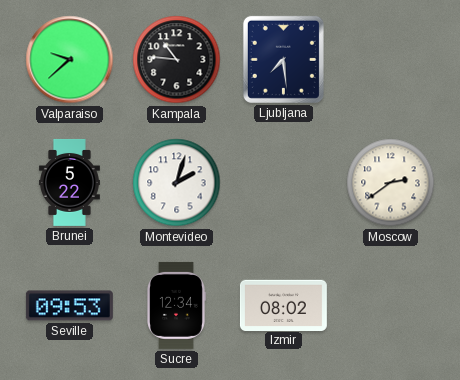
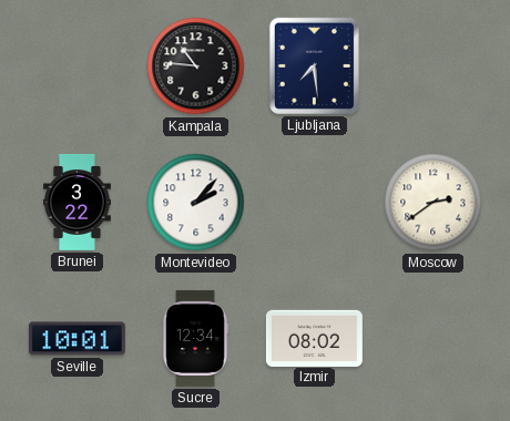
Valparaiso: 9:38 -> none
Brunei: 5:22 -> 3:22
Montevideo: 2:03 -> 2:07
Seville: 09:53 -> 10:01
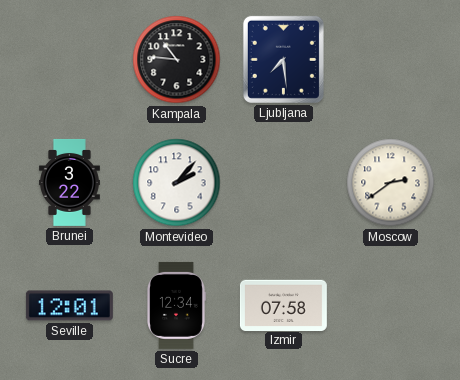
Seville: 10:01 -> 12:01
Izmir: 08:02 -> 07:58
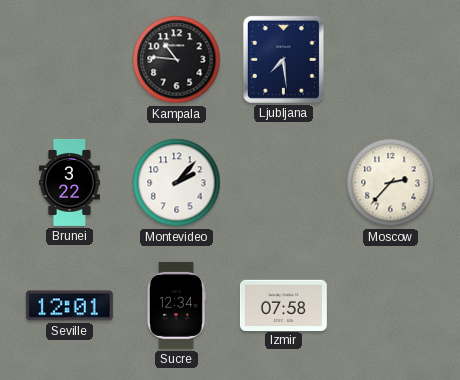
Moscow: 2:39 -> 2:37
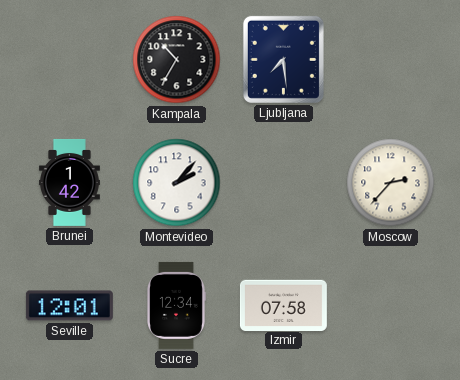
Kampala: 10:46 -> 10:35
Brunei: 3:22 -> 1:42
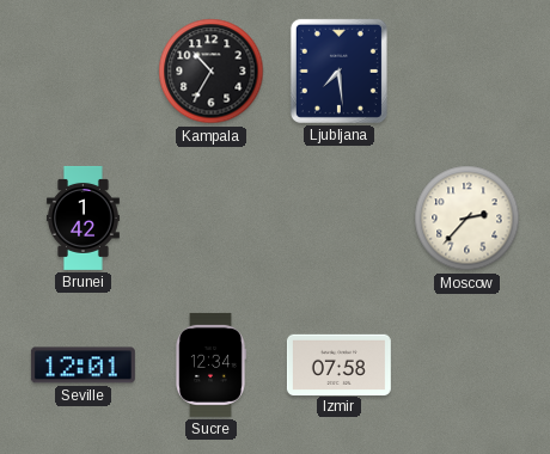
Montevideo: 2:07 -> none
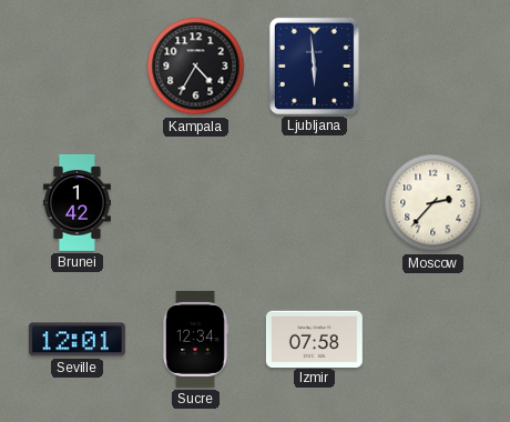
Kampala: 10:35 -> 4:35
Ljubljana: 7:29 -> 5:59
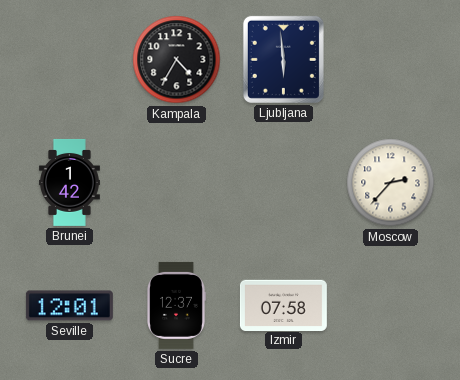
Sucre: 12:34 -> 12:37
